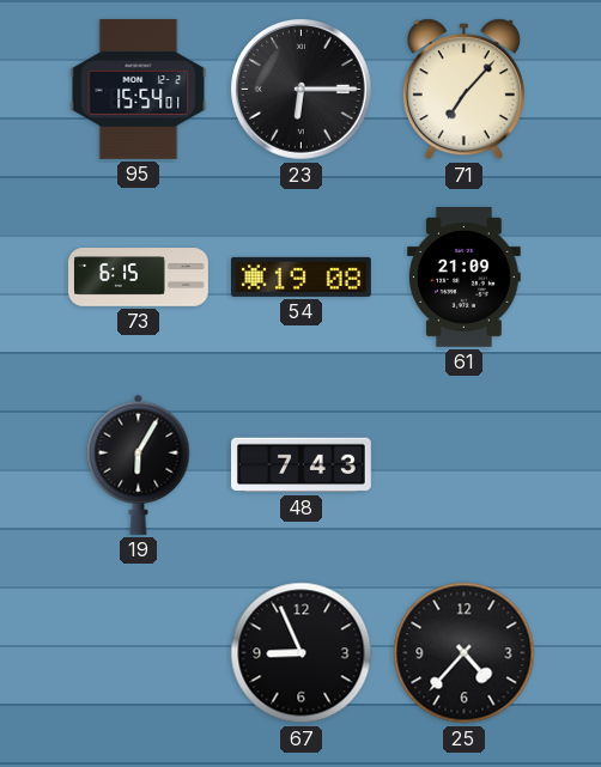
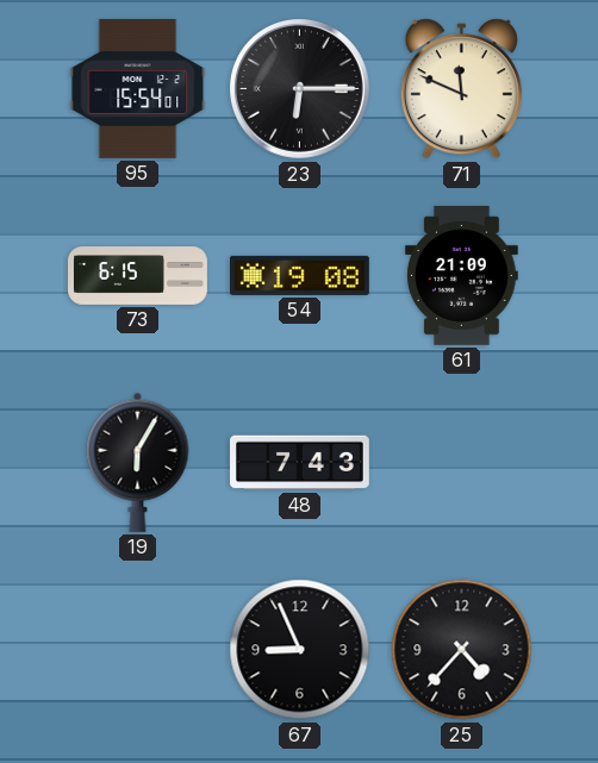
71: 7:07 -> 11:49
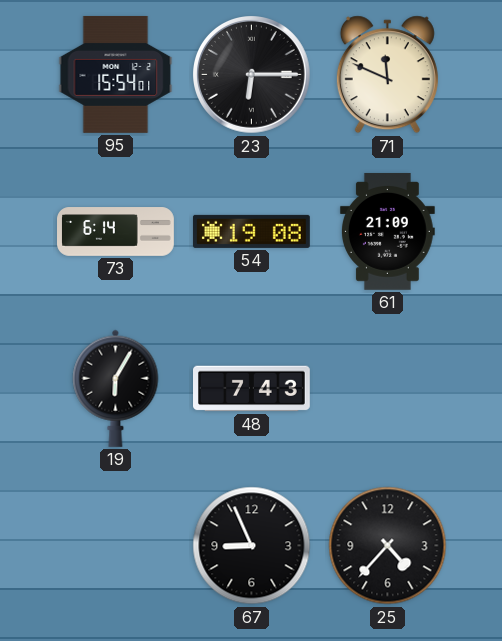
73: 6:15 -> 6:14
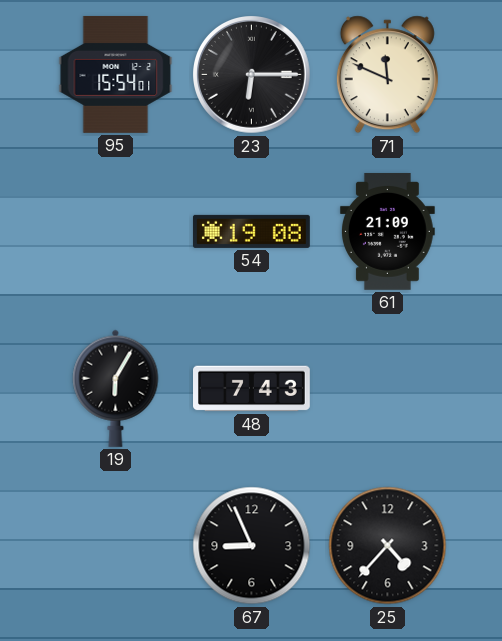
73: 6:14 -> none
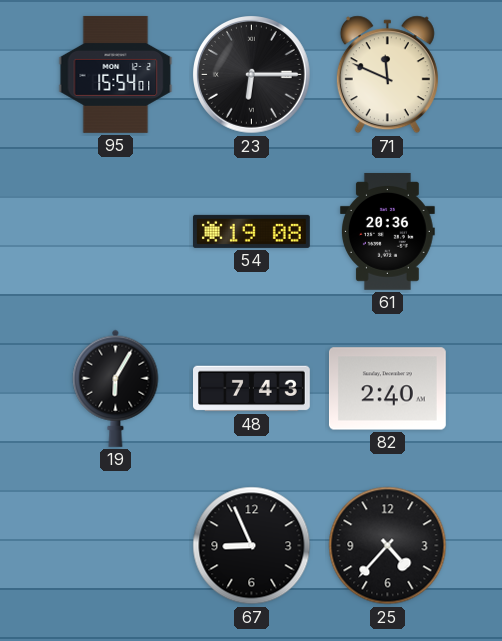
61: 21:09 -> 20:36
82: none -> 2:40
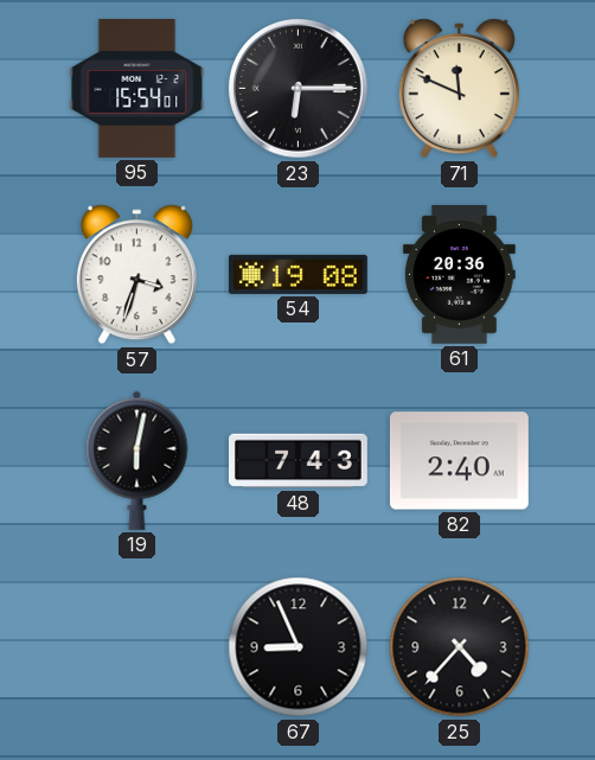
57: none -> 3:33
19: 6:05 -> 6:02
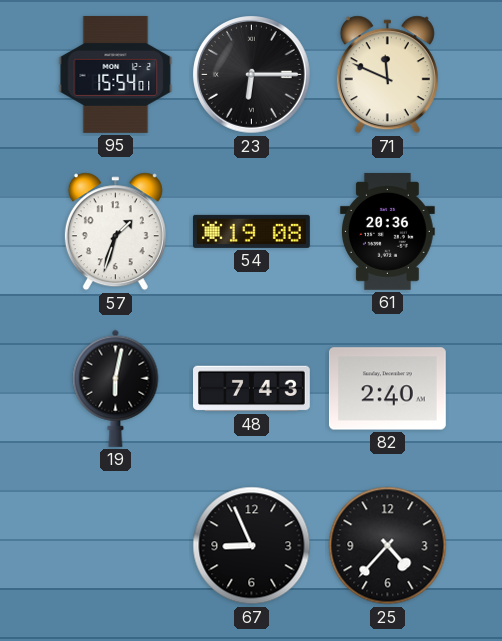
57: 3:33 -> 1:33
